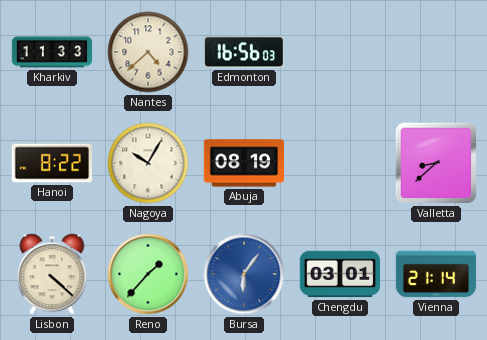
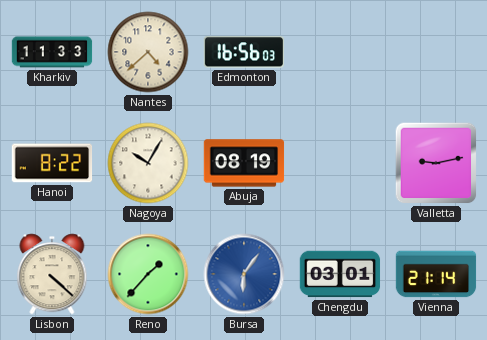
Valletta: 8:38 -> 9:13
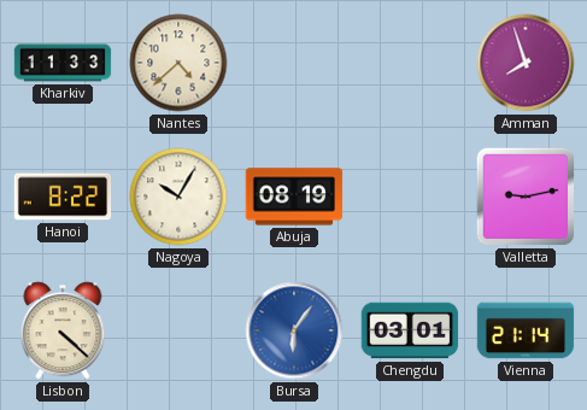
Edmonton: 16:56 -> none
Amman: none -> 7:57
Reno: 1:37 -> none
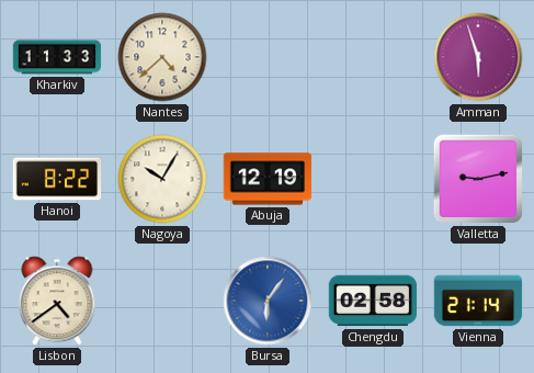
Amman: 7:57 -> 5:57
Abuja: 08:19 -> 12:19
Lisbon: 4:22 -> 4:39
Chengdu: 03:01 -> 02:58
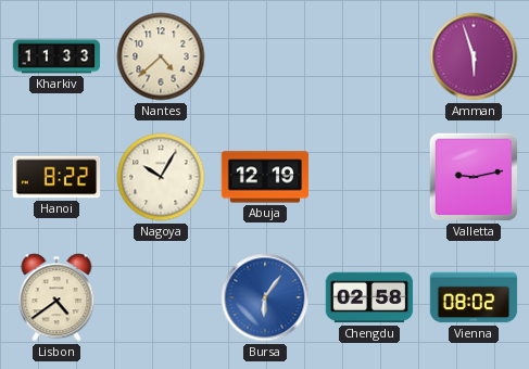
Vienna: 21:14 -> 08:02
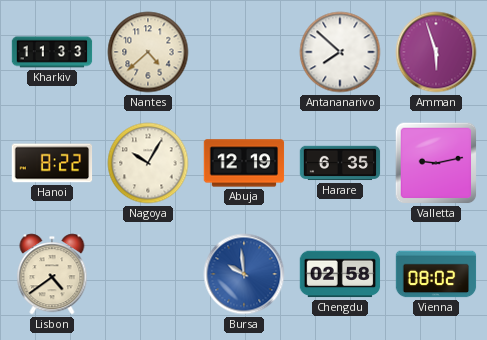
Antananarivo: none -> 7:52
Harare: none -> 6:35
Bursa: 6:06 -> 9:59
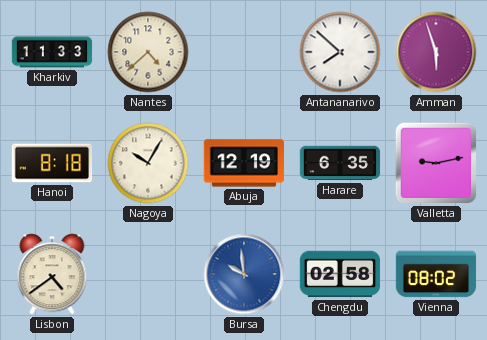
Hanoi: 8:22 -> 8:18
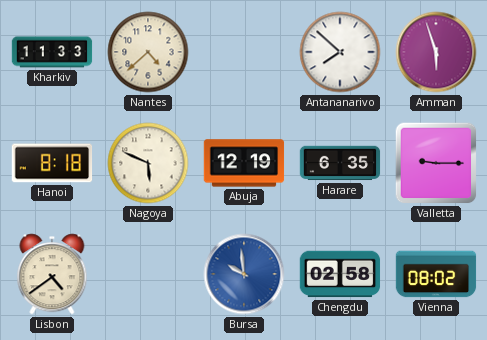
Nagoya: 10:05 -> 5:49
Valletta: 9:13 -> 9:15
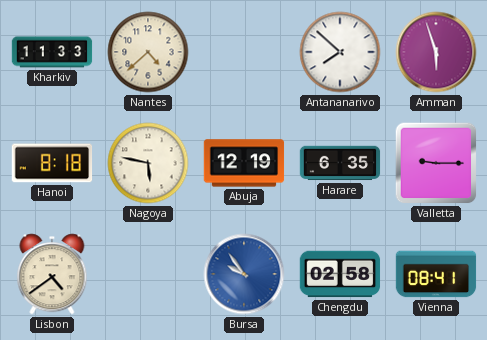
Nagoya: 5:49 -> 5:47
Bursa: 9:59 -> 9:54
Vienna: 08:02 -> 08:41
